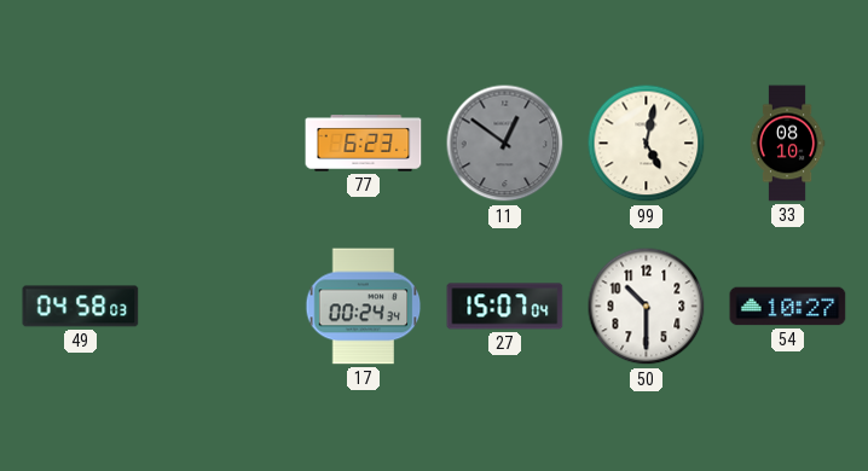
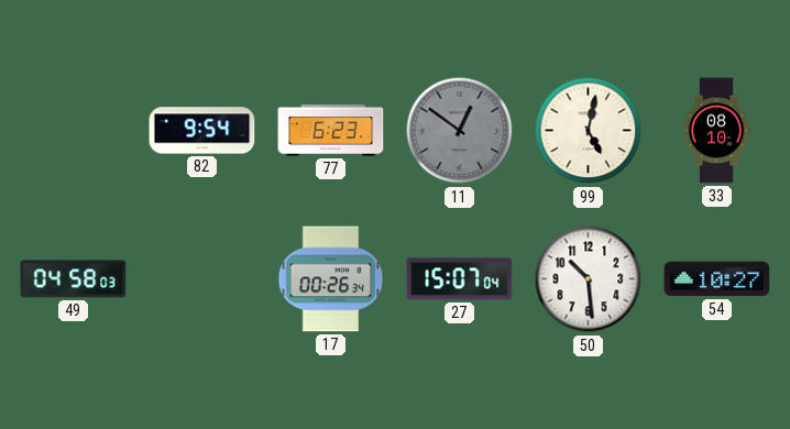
82: none -> 9:54
17: 00:24 -> 00:26
50: 10:30 -> 10:29
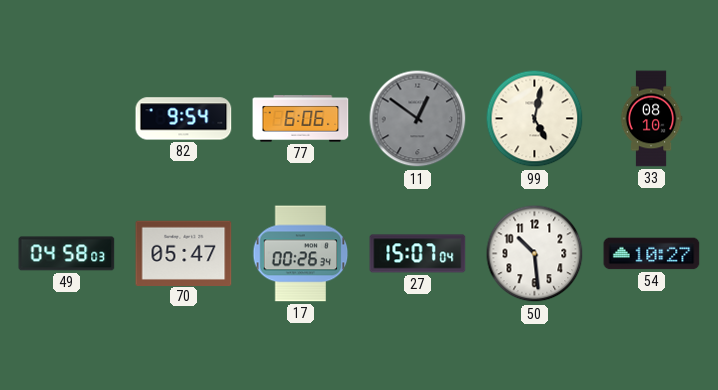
77: 6:23 -> 6:06
70: none -> 05:47
